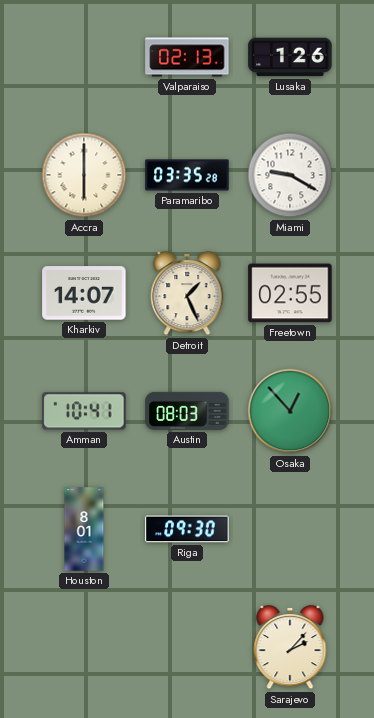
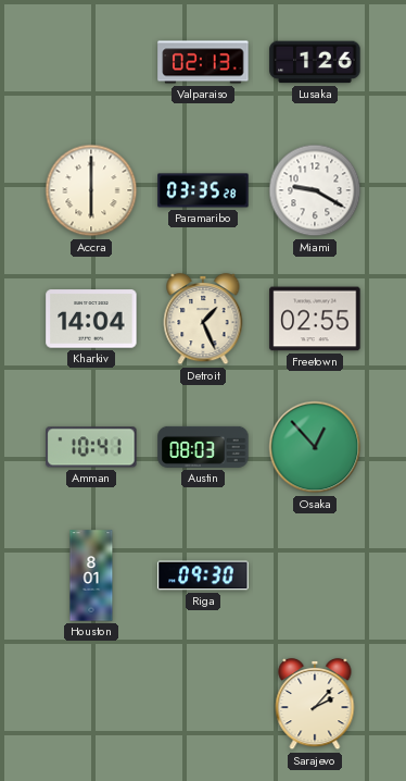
Kharkiv: 14:07 -> 14:04
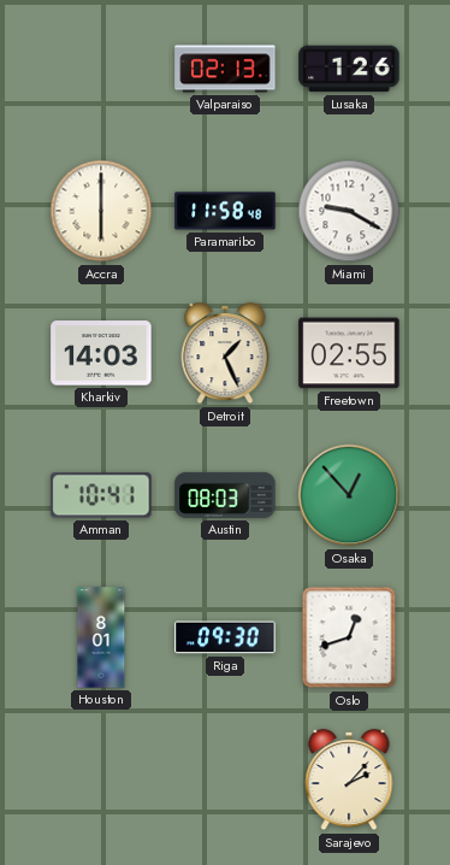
Paramaribo: 03:35 -> 11:58
Kharkiv: 14:04 -> 14:03
Oslo: none -> 12:42
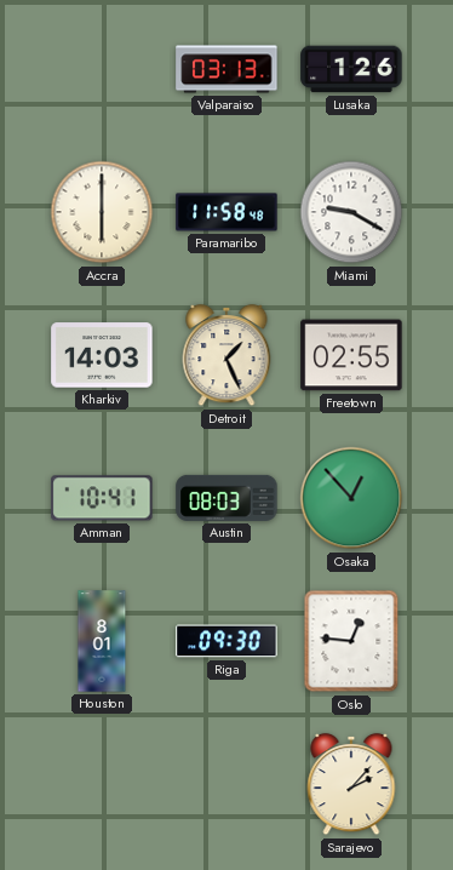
Valparaiso: 02:13 -> 03:13
Oslo: 12:42 -> 12:46
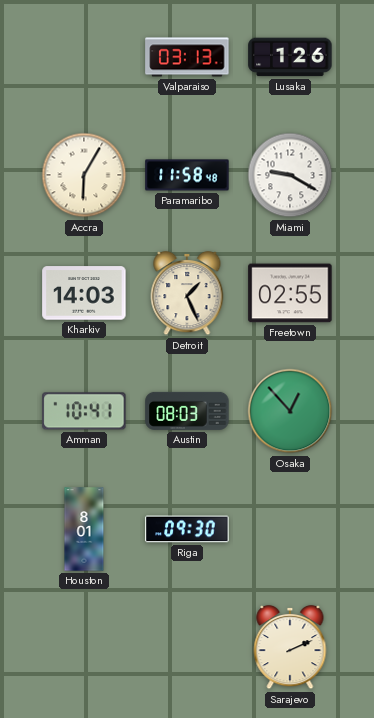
Accra: 6:00 -> 6:05
Oslo: 12:46 -> none
Sarajevo: 2:07 -> 2:11
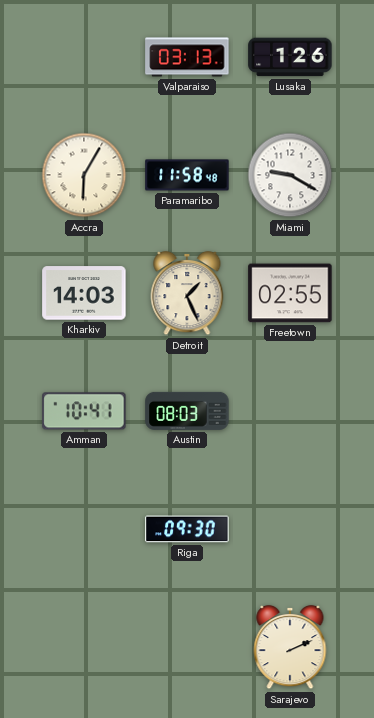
Osaka: 12:53 -> none
Houston: 8:01 -> none
